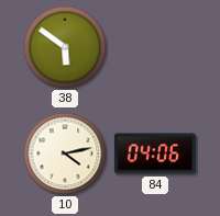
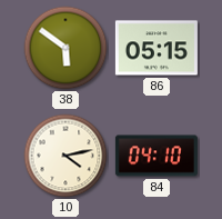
86: none -> 05:15
84: 04:06 -> 04:10
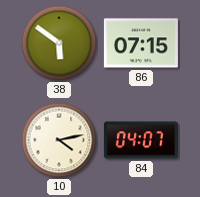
86: 05:15 -> 07:15
84: 04:10 -> 04:07
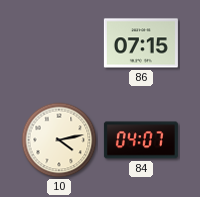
38: 5:51 -> none
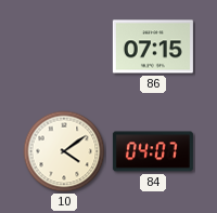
10: 4:13 -> 4:09
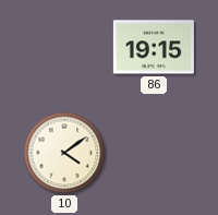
86: 07:15 -> 19:15
84: 04:07 -> none
